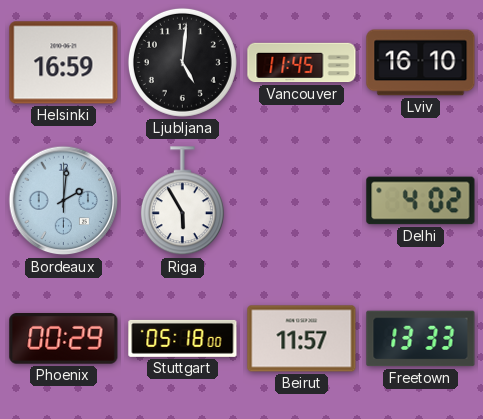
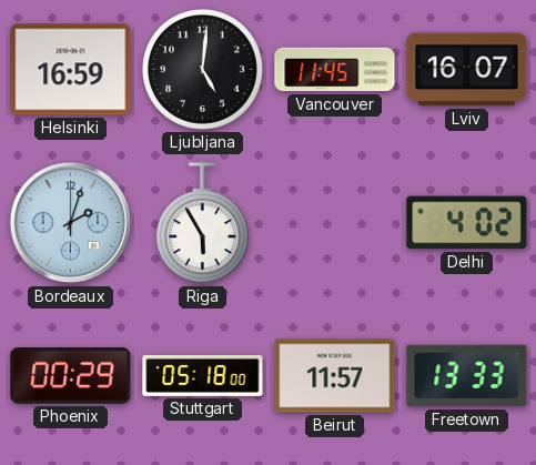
Lviv: 16:10 -> 16:07
Bordeaux: 2:01 -> 2:03
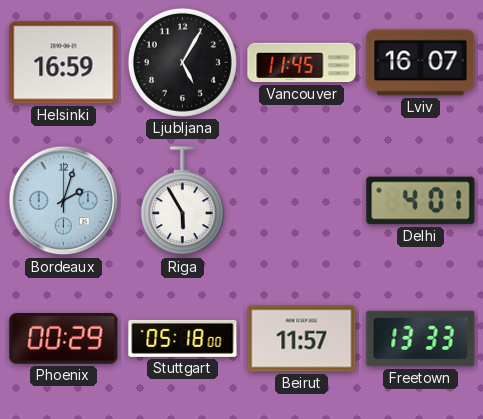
Ljubljana: 5:01 -> 5:05
Delhi: 4:02 -> 4:01
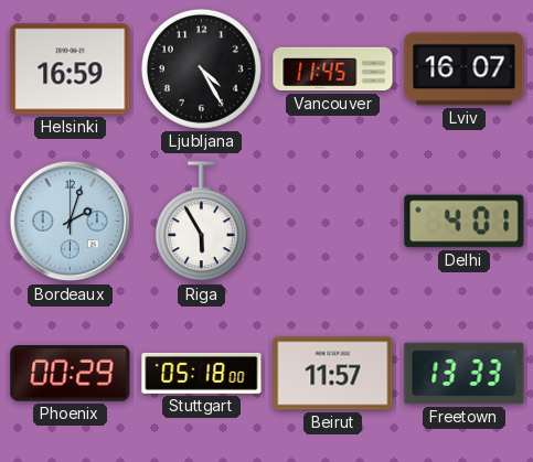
Ljubljana: 5:05 -> 4:25
